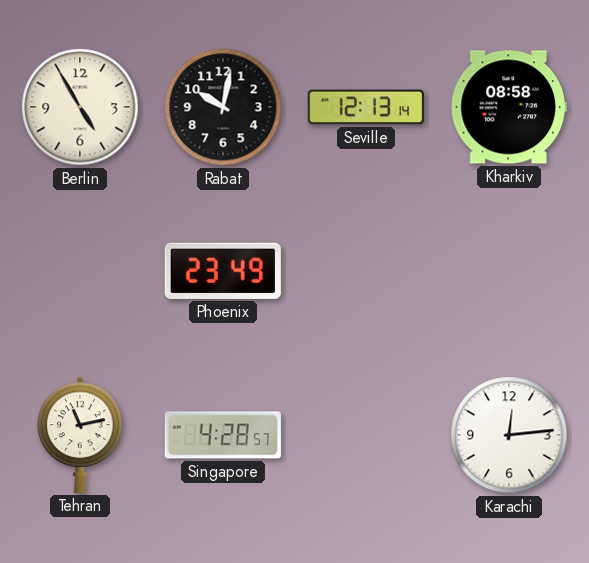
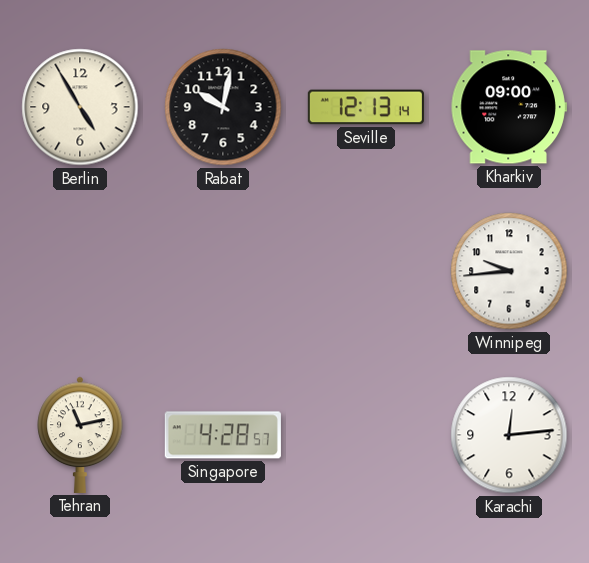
Kharkiv: 08:58 -> 09:00
Phoenix: 23:49 -> none
Winnipeg: none -> 9:44
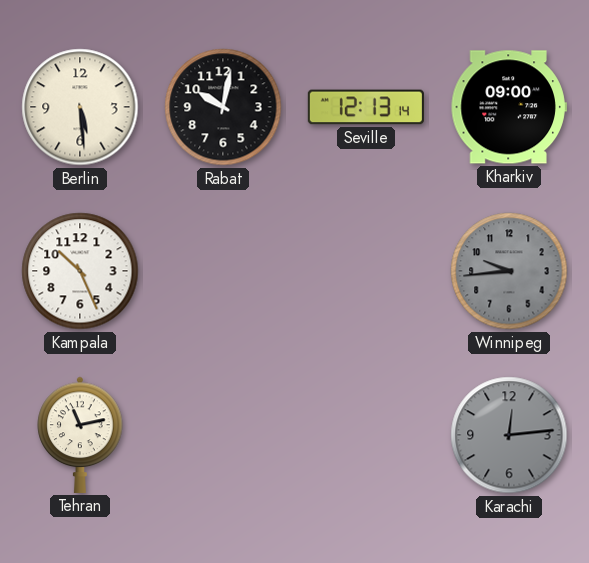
Berlin: 4:55 -> 5:29
Kampala: none -> 10:26
Winnipeg dial: white -> grey
Singapore: 4:28 -> none
Karachi dial: white -> grey
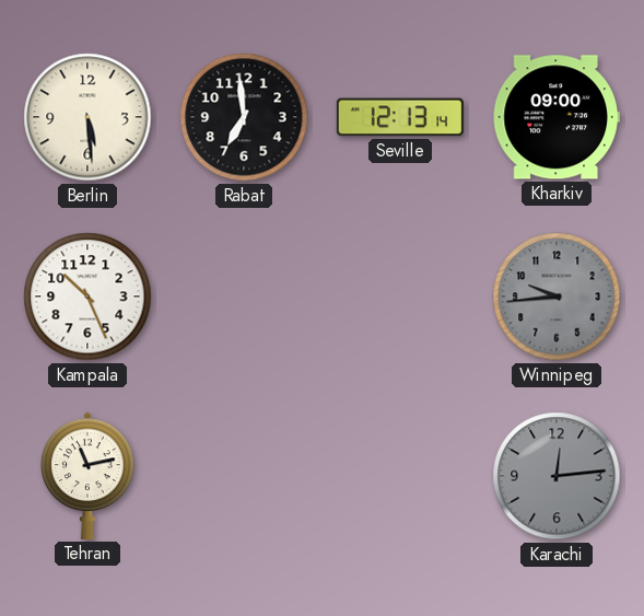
Rabat: 10:02 -> 6:59
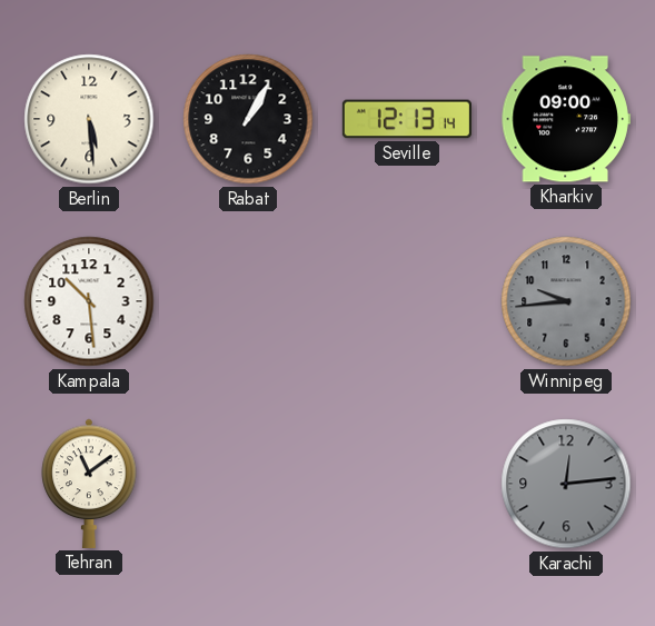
Rabat: 6:59 -> 1:05
Kampala: 10:26 -> 10:29
Tehran: 11:13 -> 11:09
